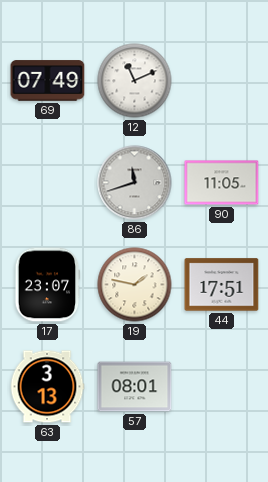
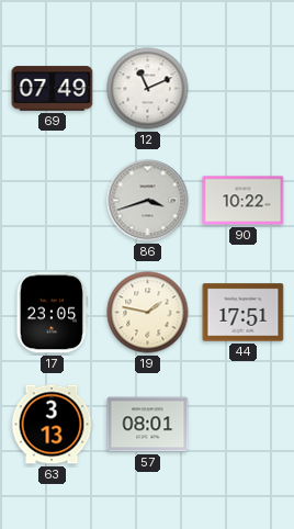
86: 11:42 -> 3:42
90: 11:05 -> 10:22
17: 23:07 -> 23:05
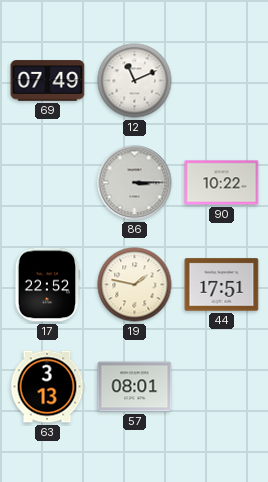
86: 3:42 -> 3:15
17: 23:05 -> 22:52
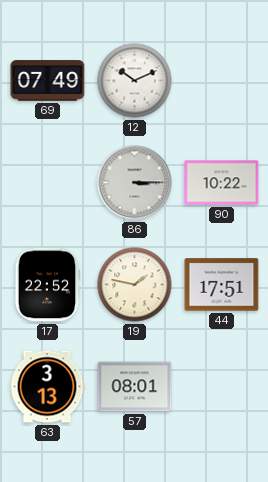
12: 11:11 -> 10:11
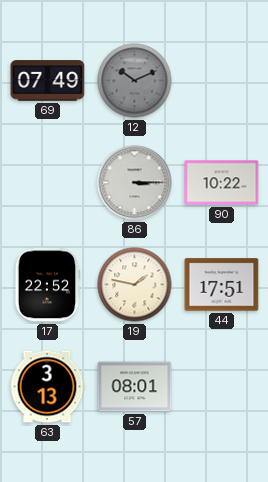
12 dial: white -> grey
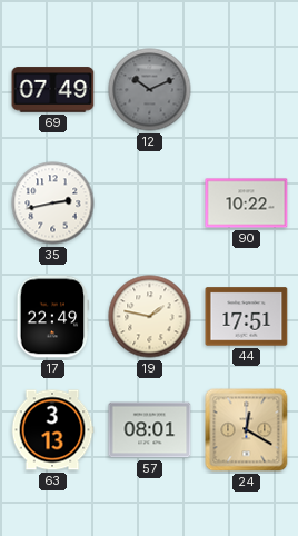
35: none -> 2:43
86: 3:15 -> none
17: 22:52 -> 22:49
24: none -> 12:20
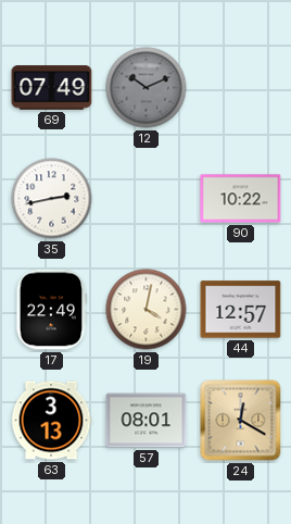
19: 1:47 -> 4:02
44: 17:51 -> 12:57
